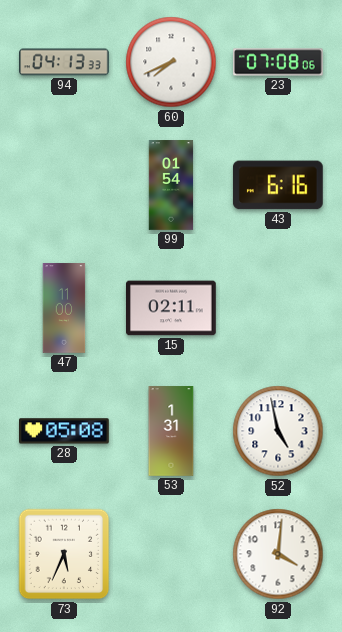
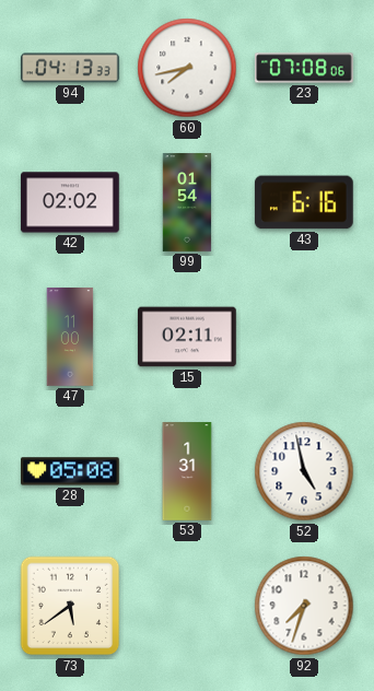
60: 7:41 -> 7:43
42: none -> 02:02
73: 5:34 -> 5:39
92: 4:01 -> 7:33
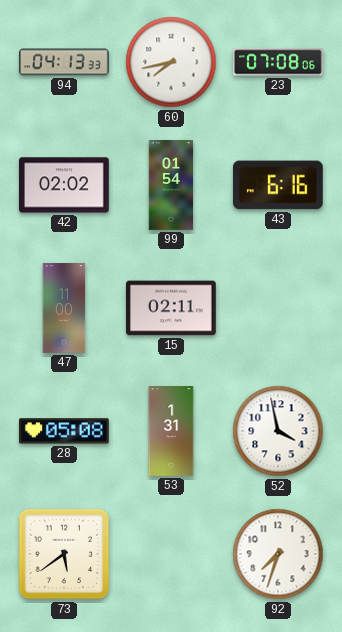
52: 4:58 -> 3:58
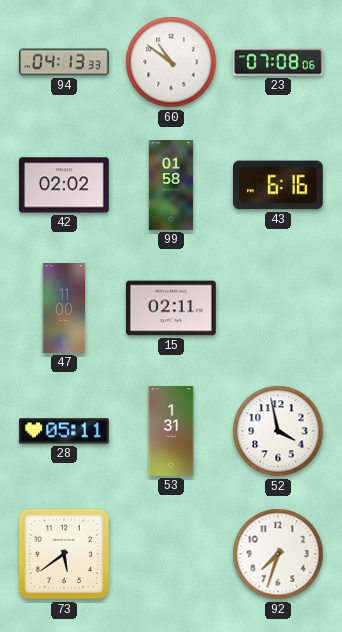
60: 7:43 -> 10:51
99: 01:54 -> 01:58
28: 05:08 -> 05:11
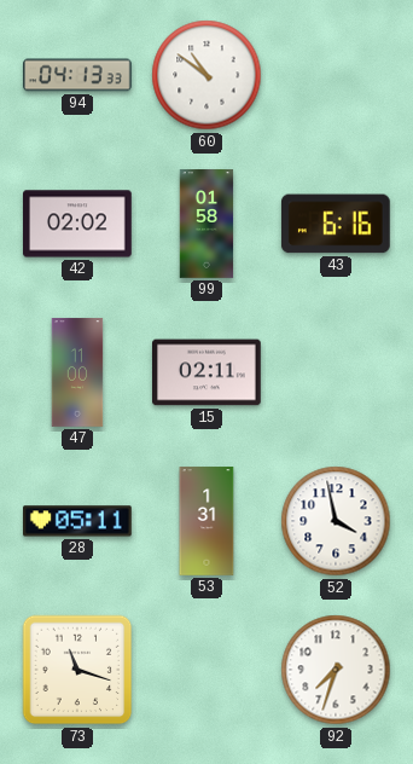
23: 07:08 -> none
73: 5:39 -> 11:18
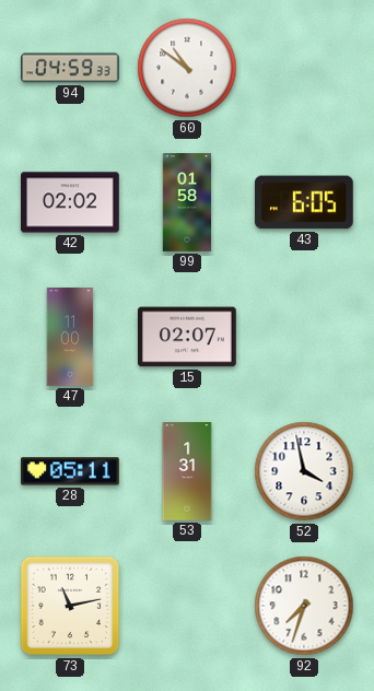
94: 04:13 -> 04:59
43: 6:16 -> 6:05
15: 02:11 -> 02:07
73: 11:18 -> 11:13
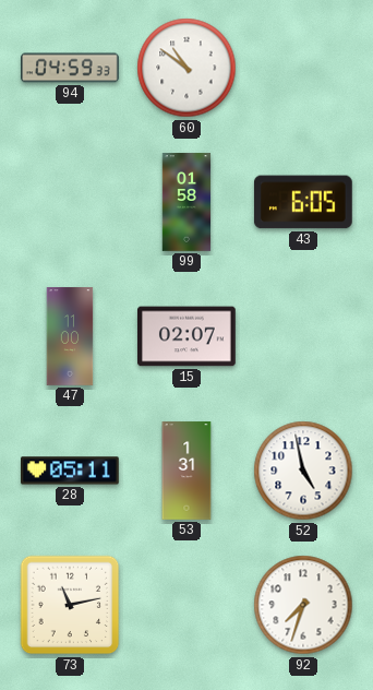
42: 02:02 -> none
52: 3:58 -> 4:58
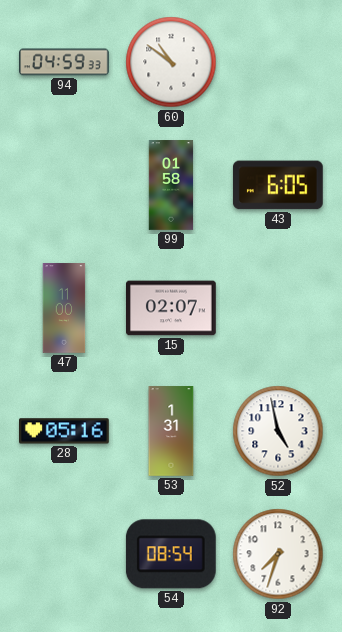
28: 05:11 -> 05:16
73: 11:13 -> none
54: none -> 08:54
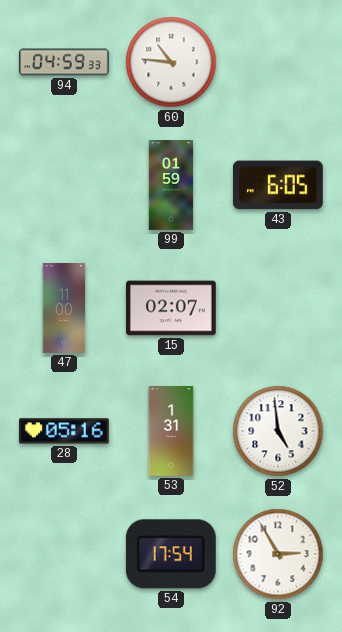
60: 10:51 -> 10:46
99: 01:58 -> 01:59
52: 4:58 -> 4:59
54: 08:54 -> 17:54
92: 7:33 -> 2:55
